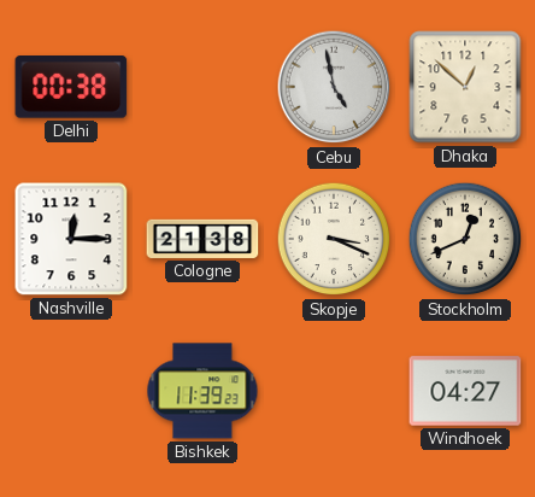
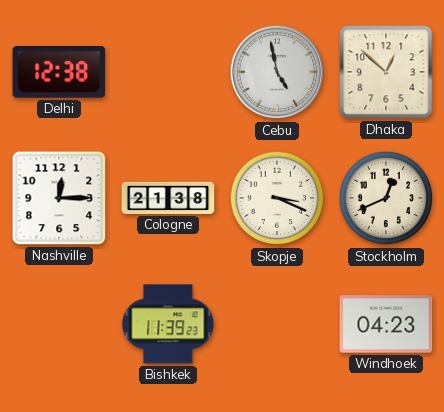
Delhi: 00:38 -> 12:38
Windhoek: 04:27 -> 04:23
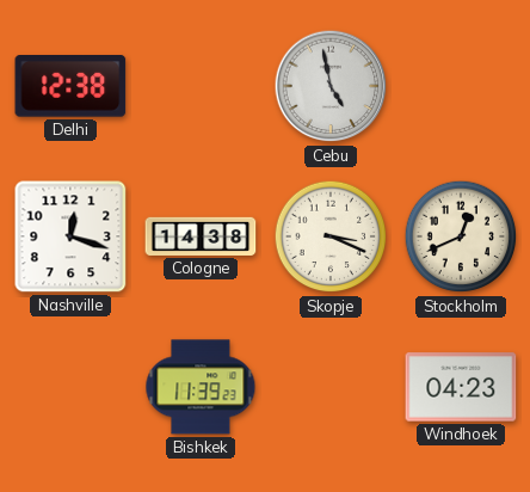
Dhaka: 12:52 -> none
Nashville: 12:15 -> 12:18
Cologne: 21:38 -> 14:38
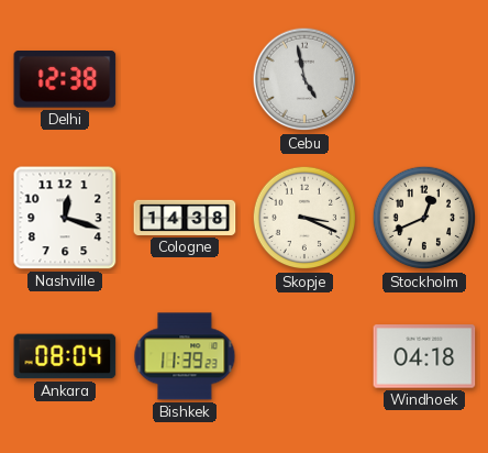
Ankara: none -> 08:04
Windhoek: 04:23 -> 04:18
